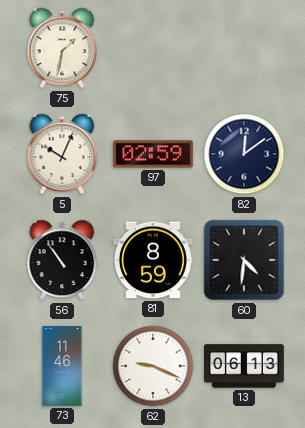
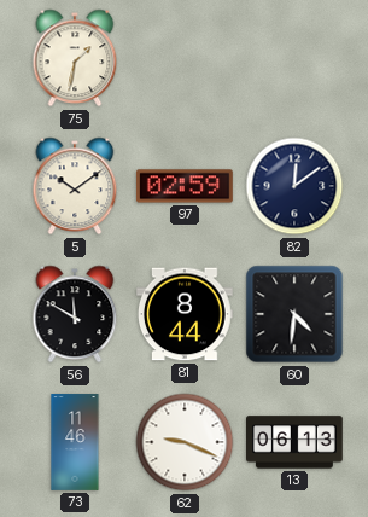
5: 10:04 -> 10:09
56: 10:54 -> 11:50
81: 8:59 -> 8:44
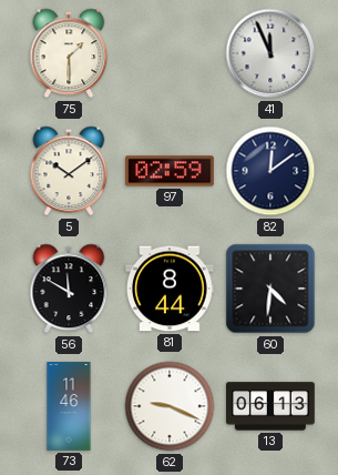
75: 1:32 -> 1:30
41: none -> 11:56
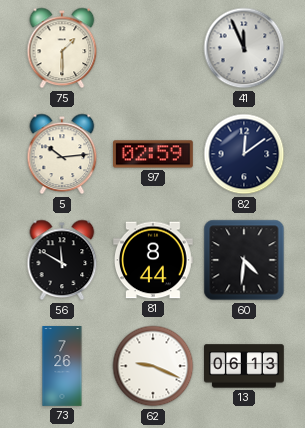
5: 10:09 -> 10:14
73: 11:46 -> 7:26
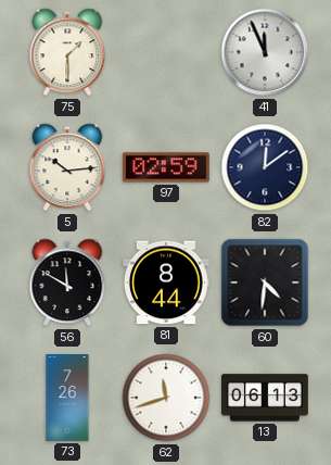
62: 9:19 -> 11:42
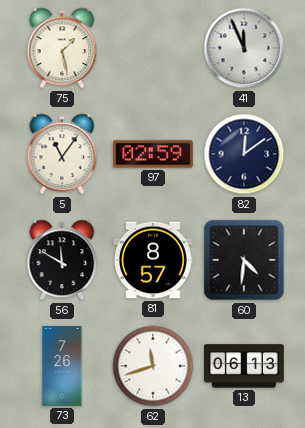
75: 1:30 -> 1:28
5: 10:14 -> 11:06
81: 8:44 -> 8:57
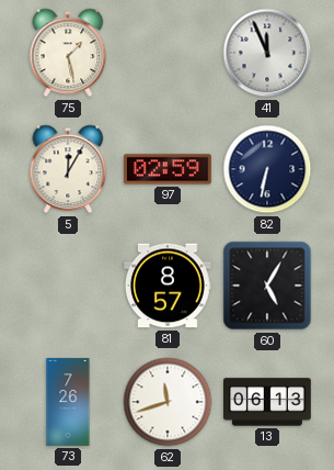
5: 11:06 -> 12:05
82: 12:09 -> 6:32
56: 11:50 -> none
60: 4:31 -> 5:05
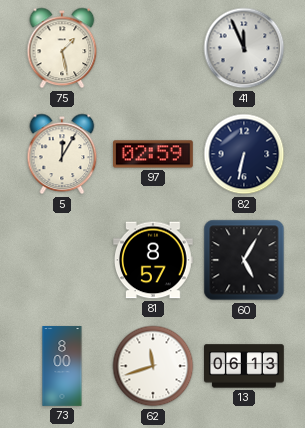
73: 7:26 -> 8:00
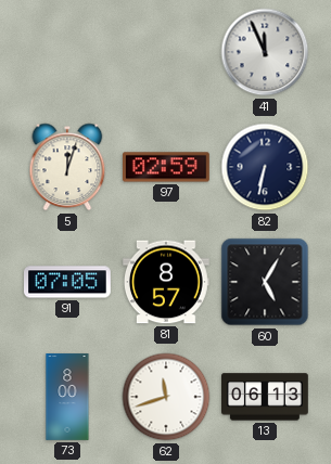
75: 1:28 -> none
5: 12:05 -> 12:03
91: none -> 07:05
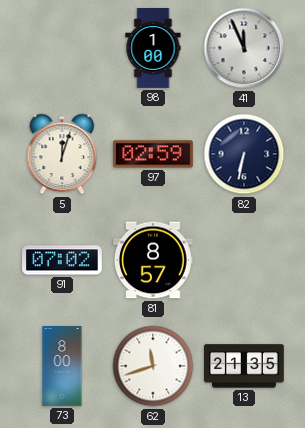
98: none -> 1:00
91: 07:05 -> 07:02
60: 5:05 -> none
13: 06:13 -> 21:35
